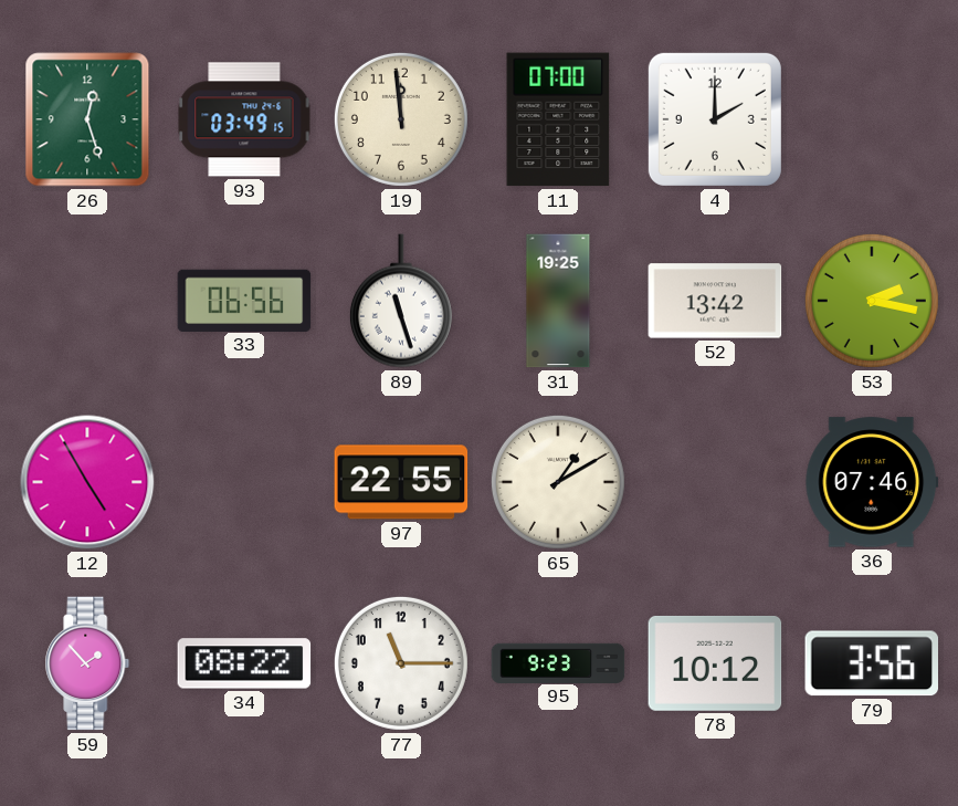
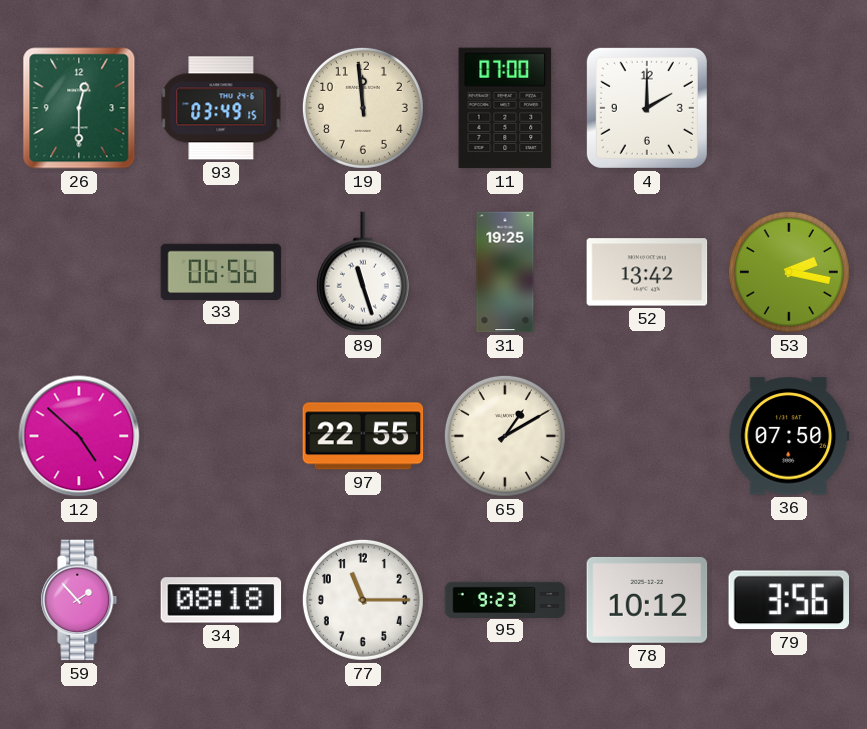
26: 12:27 -> 12:30
12: 4:55 -> 4:52
36: 07:46 -> 07:50
34: 08:22 -> 08:18
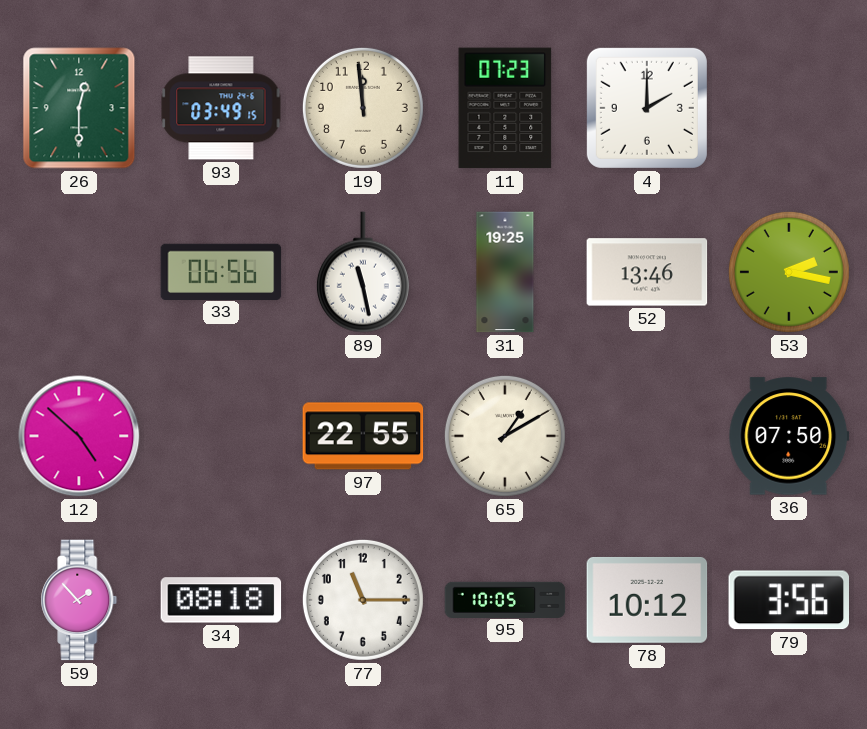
11: 07:00 -> 07:23
89: 11:27 -> 11:28
52: 13:42 -> 13:46
95: 9:23 -> 10:05
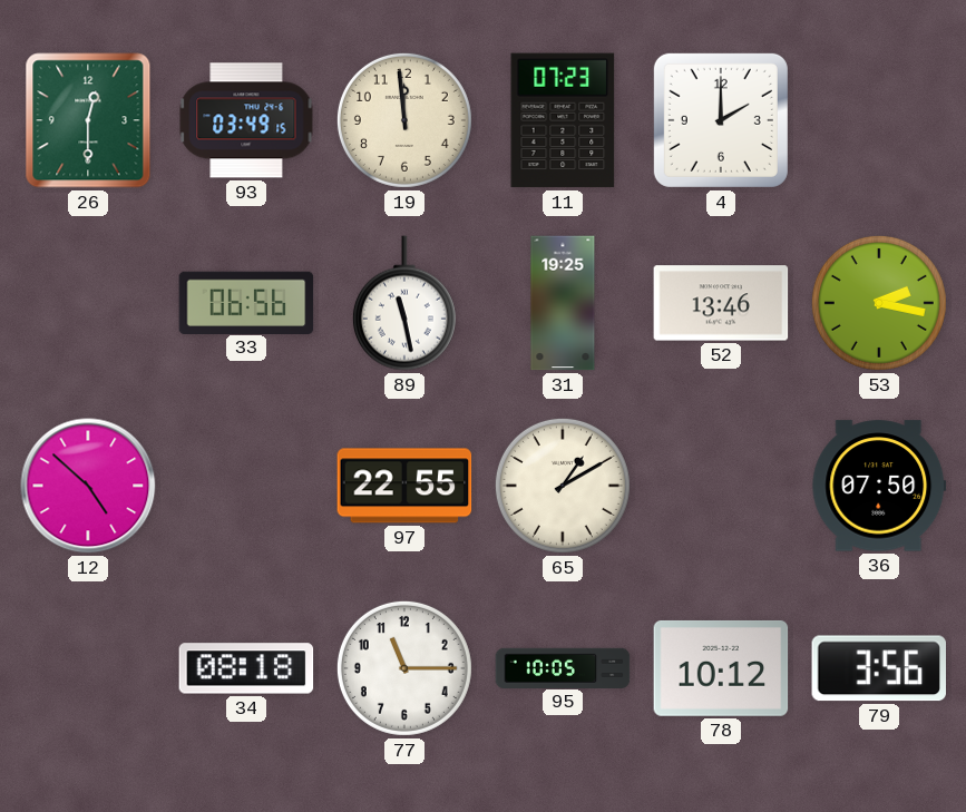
59: 1:53 -> none
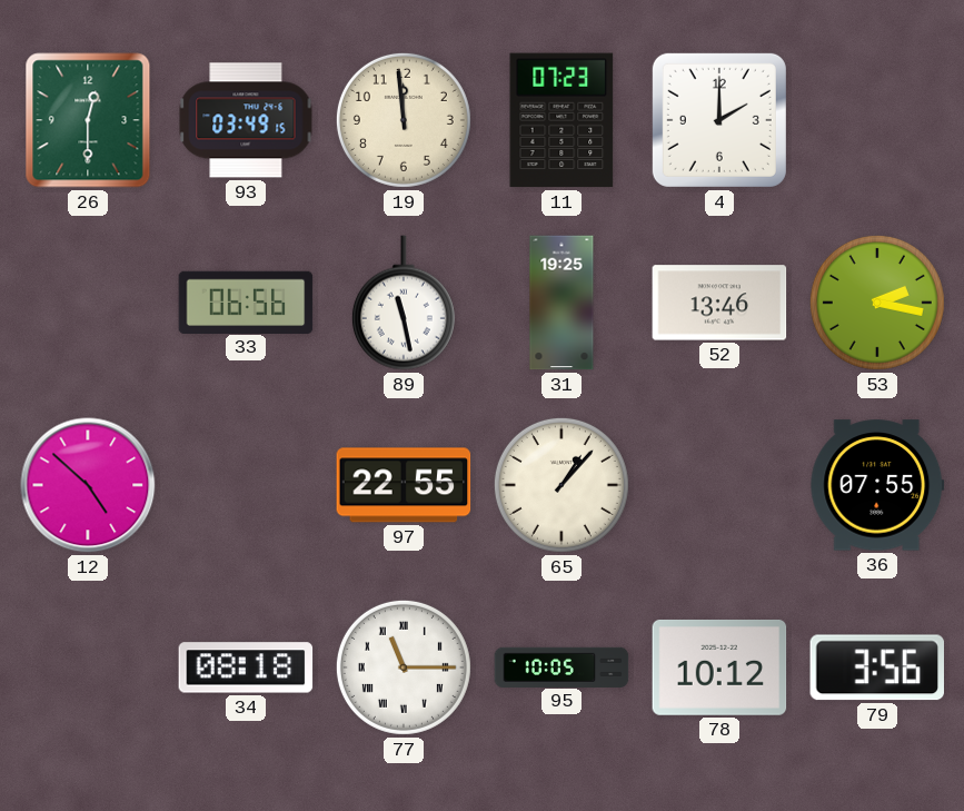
65: 1:10 -> 1:07
36: 07:50 -> 07:55
77 numerals: Arabic -> Roman
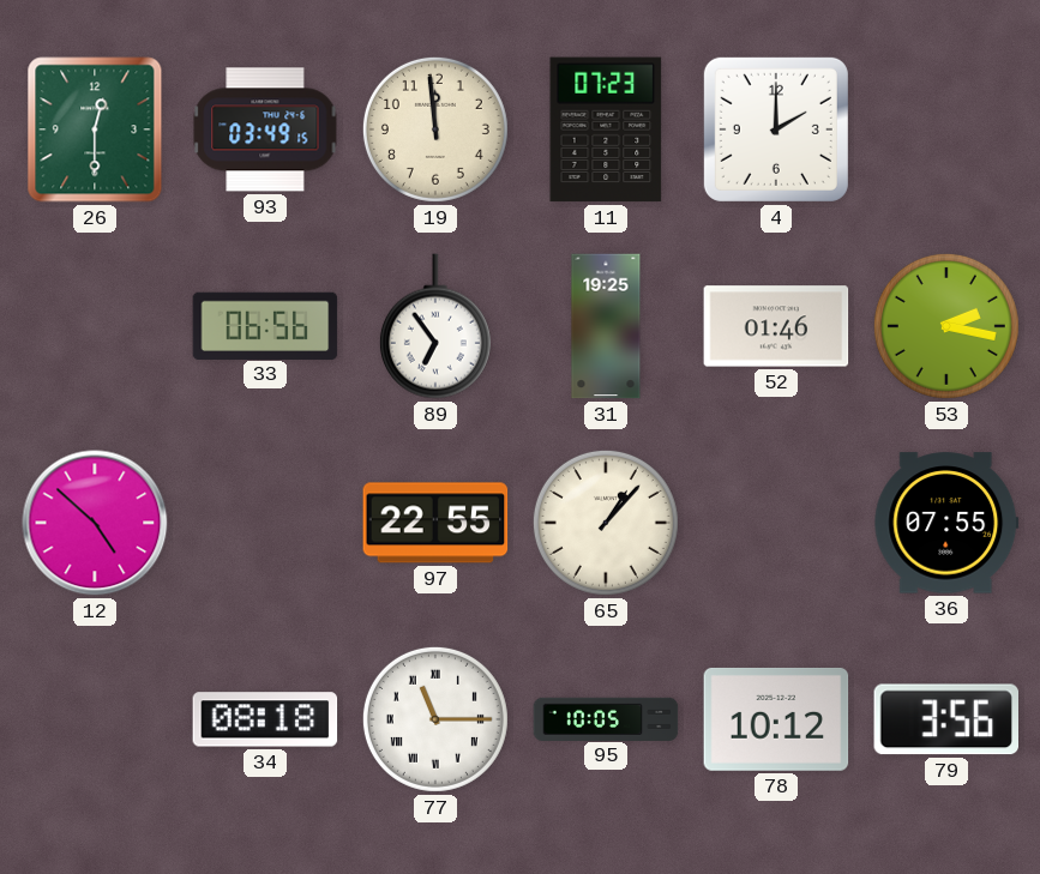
89: 11:28 -> 6:54
52: 13:46 -> 01:46
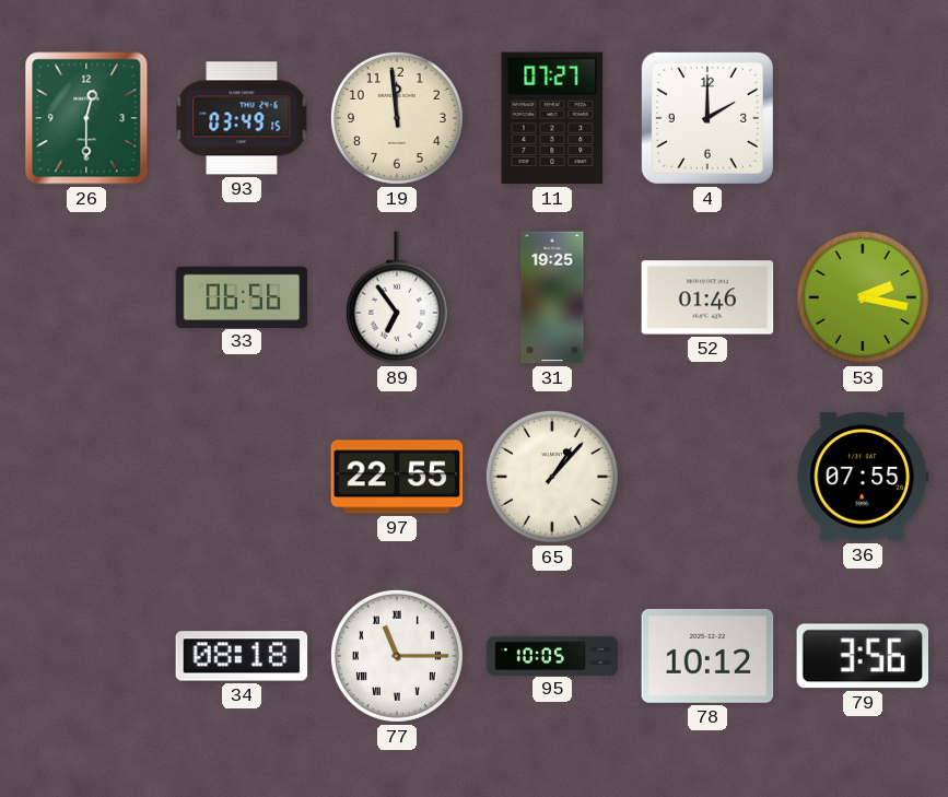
11: 07:23 -> 07:27
12: 4:52 -> none
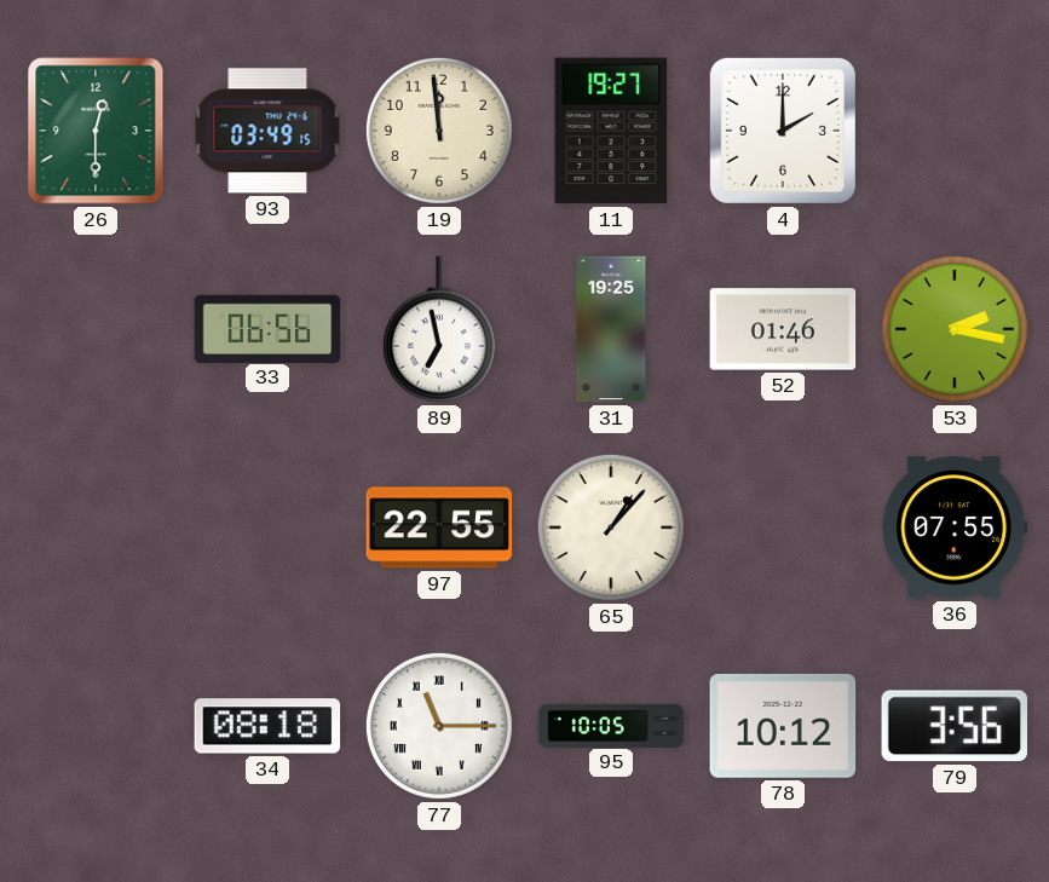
11: 07:27 -> 19:27
89: 6:54 -> 6:58
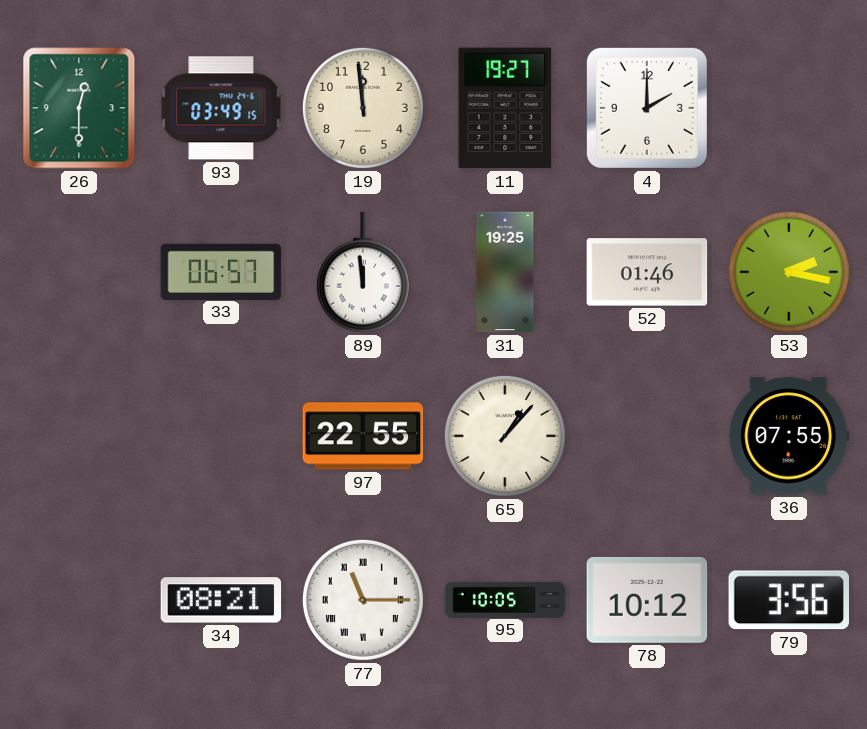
33: 06:56 -> 06:57
89: 6:58 -> 11:59
34: 08:18 -> 08:21
